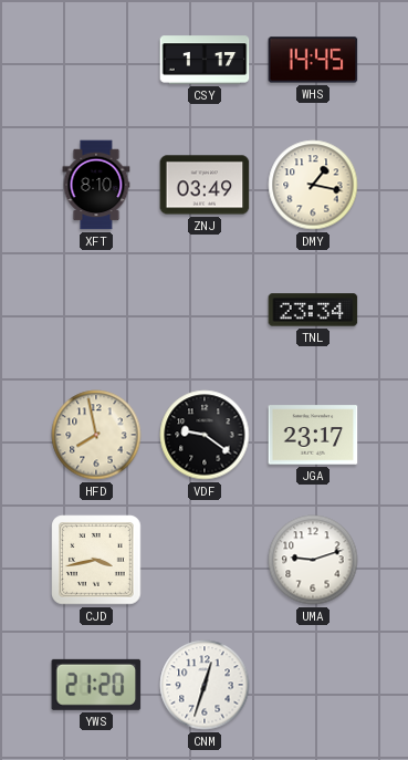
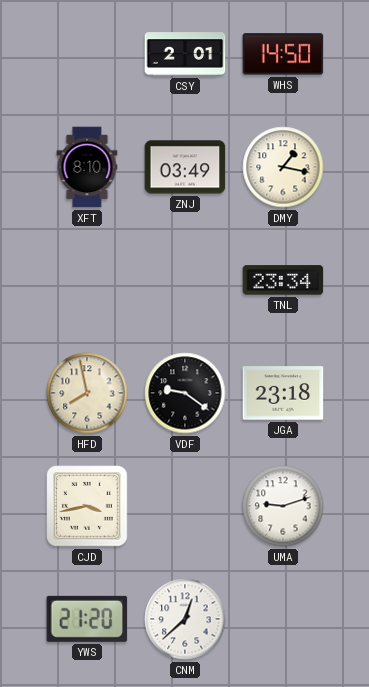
CSY: 1:17 -> 2:01
WHS: 14:45 -> 14:50
JGA: 23:17 -> 23:18
CNM: 12:33 -> 12:38
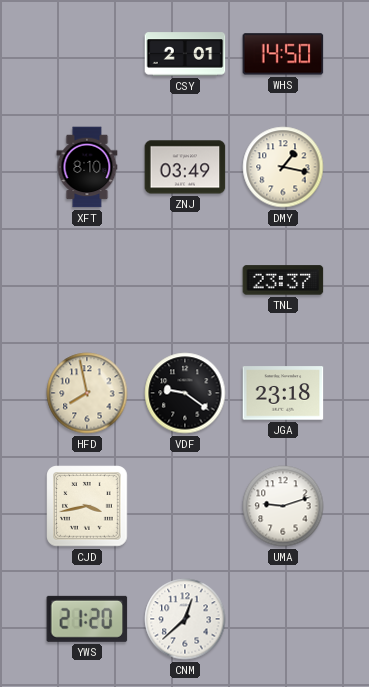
TNL: 23:34 -> 23:37
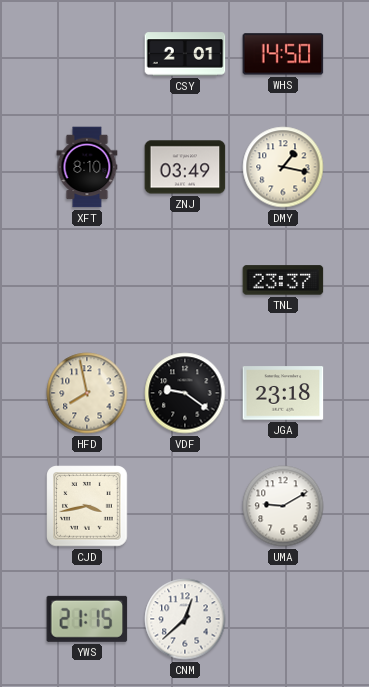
UMA: 9:12 -> 9:10
YWS: 21:20 -> 21:15
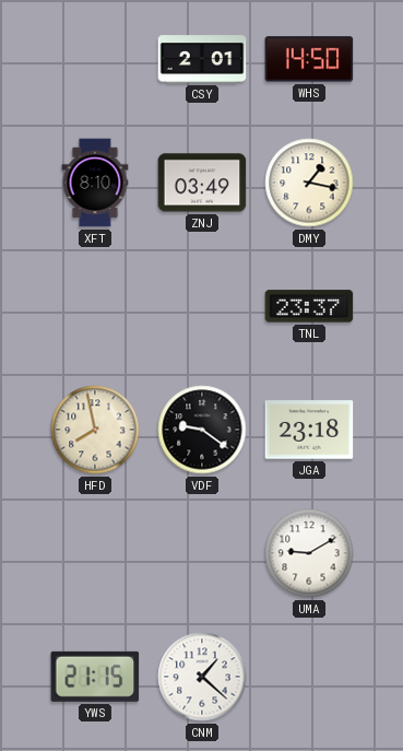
CJD: 3:43 -> none
CNM: 12:38 -> 1:22
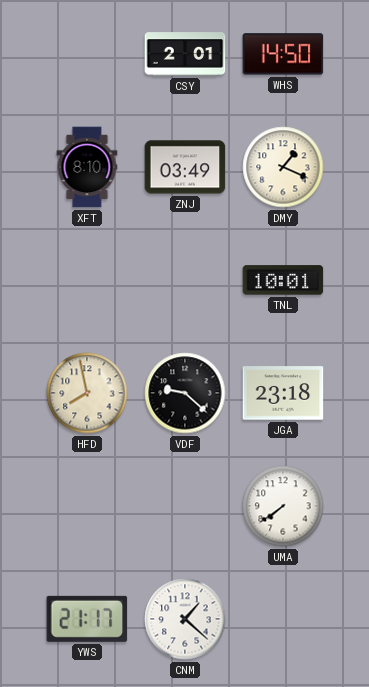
DMY: 1:17 -> 1:19
TNL: 23:37 -> 10:01
VDF: 9:21 -> 9:22
UMA: 9:10 -> 7:39
YWS: 21:15 -> 21:17
